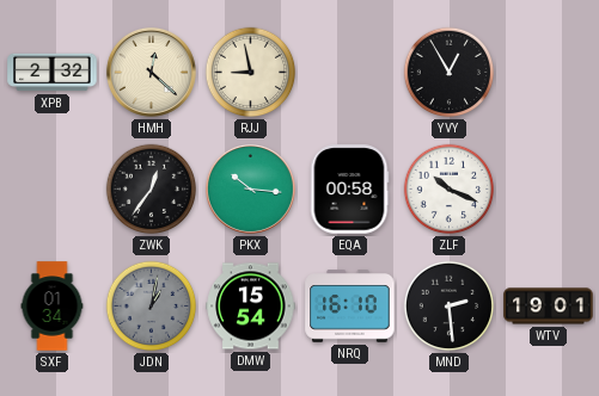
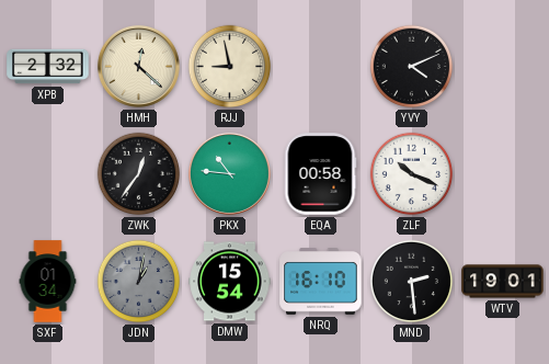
YVY: 12:55 -> 4:11
PKX: 10:16 -> 10:46
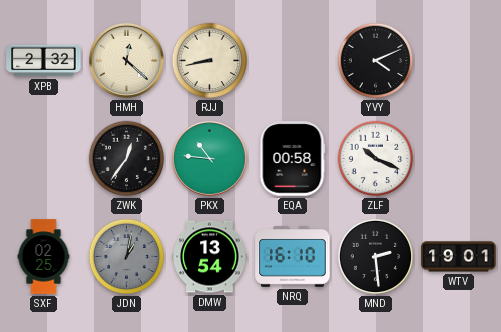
RJJ: 8:58 -> 8:43
SXF: 01:34 -> 02:25
DMW: 15:54 -> 13:54
